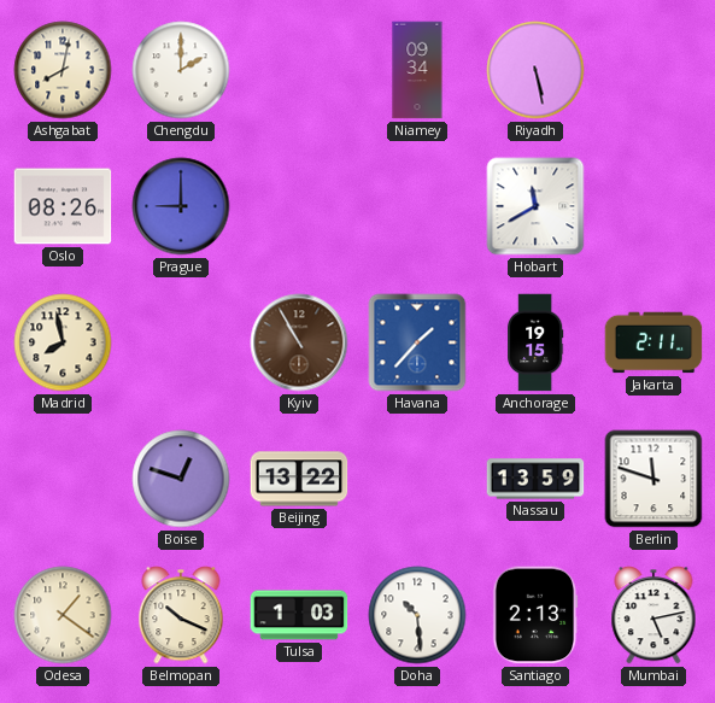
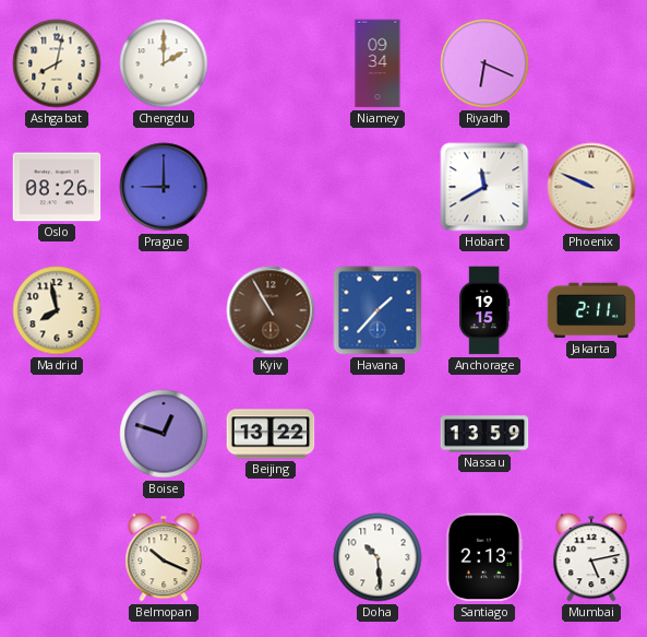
Riyadh: 5:28 -> 6:19
Phoenix: none -> 9:49
Berlin: 11:48 -> none
Odesa: 1:21 -> none
Tulsa: 1:03 -> none
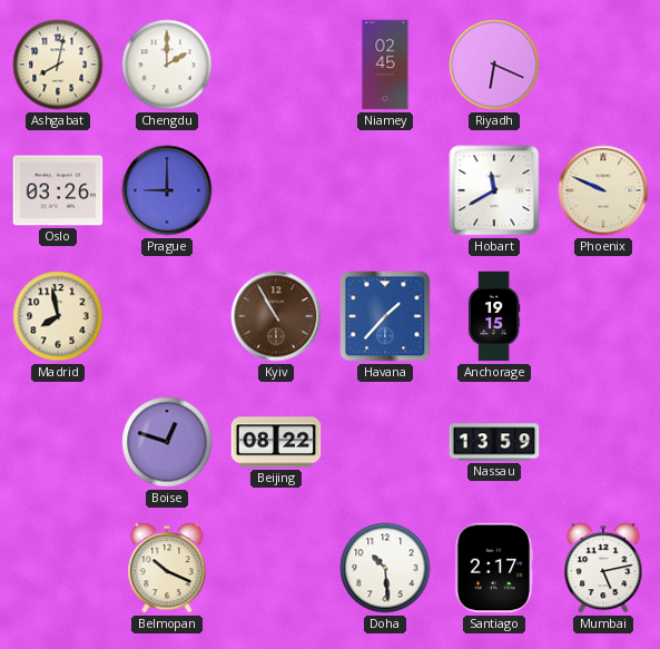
Niamey: 09:34 -> 02:45
Oslo: 08:26 -> 03:26
Jakarta: 2:11 -> none
Beijing: 13:22 -> 08:22
Santiago: 2:13 -> 2:17
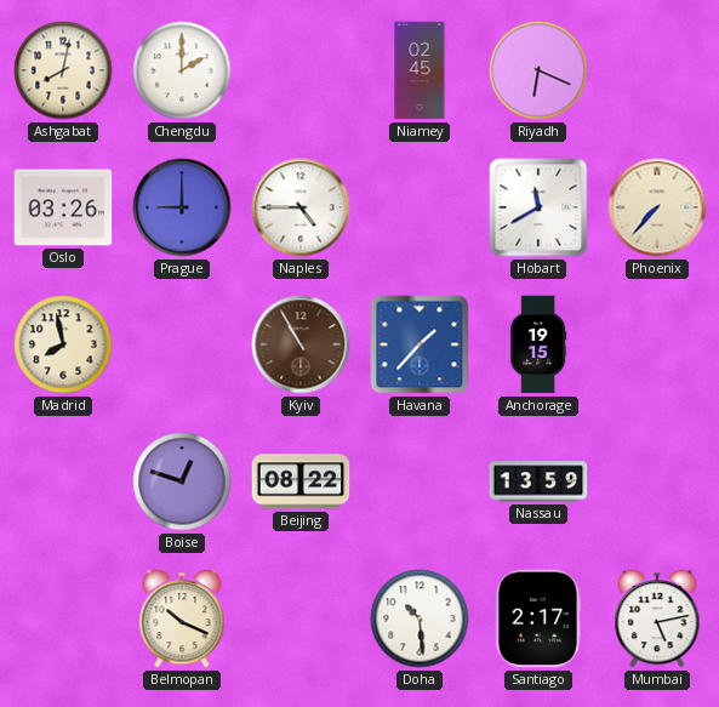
Naples: none -> 4:45
Phoenix: 9:49 -> 7:37
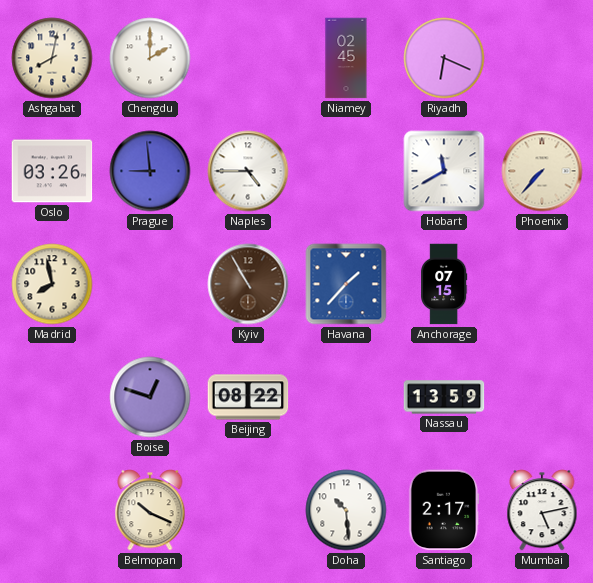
Prague: 9:00 -> 8:59
Anchorage: 19:15 -> 07:15
